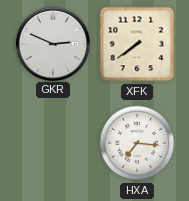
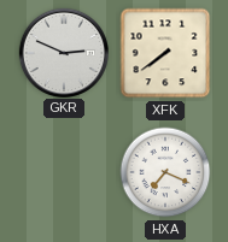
HXA: 7:16 -> 7:19
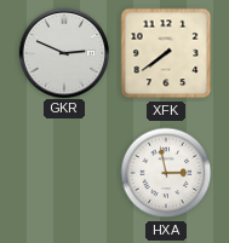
HXA: 7:19 -> 2:58
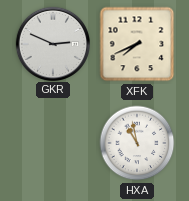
XFK: 7:39 -> 7:41
HXA: 2:58 -> 10:58
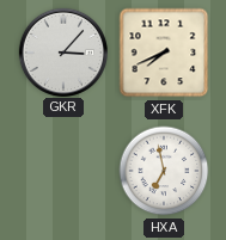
GKR: 2:49 -> 3:07
HXA: 10:58 -> 6:58
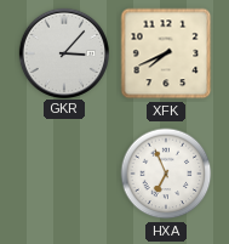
HXA: 6:58 -> 6:56
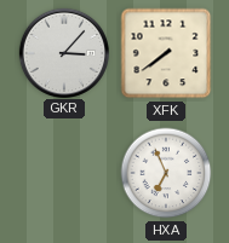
XFK: 7:41 -> 7:39
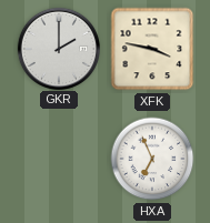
GKR: 3:07 -> 2:00
XFK: 7:39 -> 3:47
